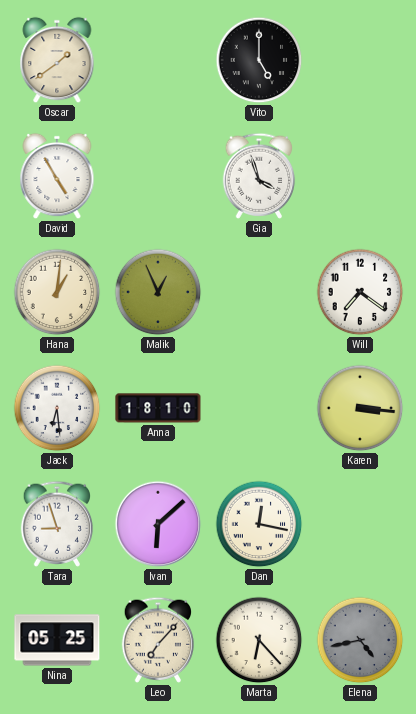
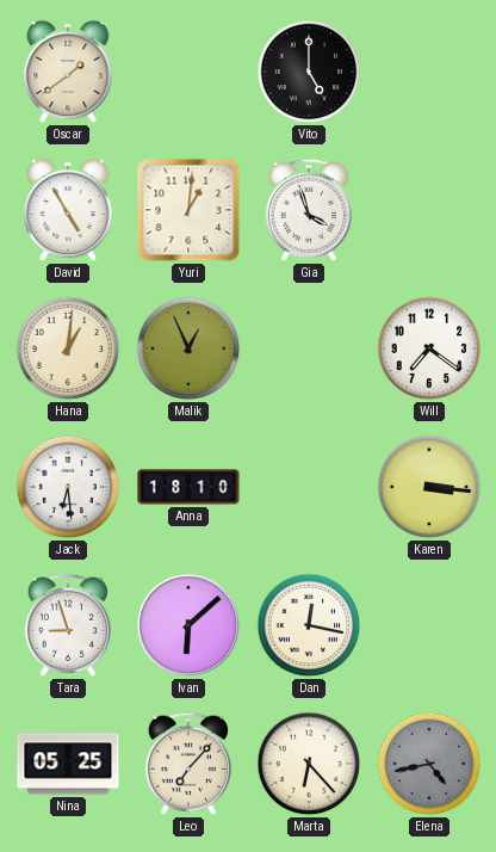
Yuri: none -> 1:01
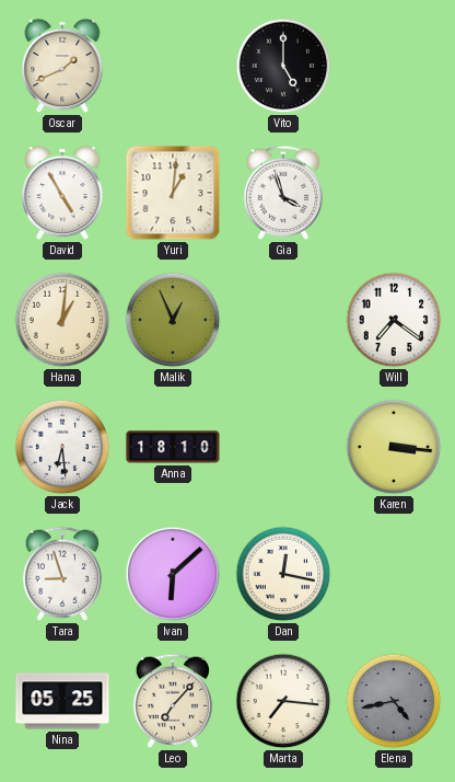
Oscar: 1:39 -> 1:41
Marta: 6:23 -> 7:16
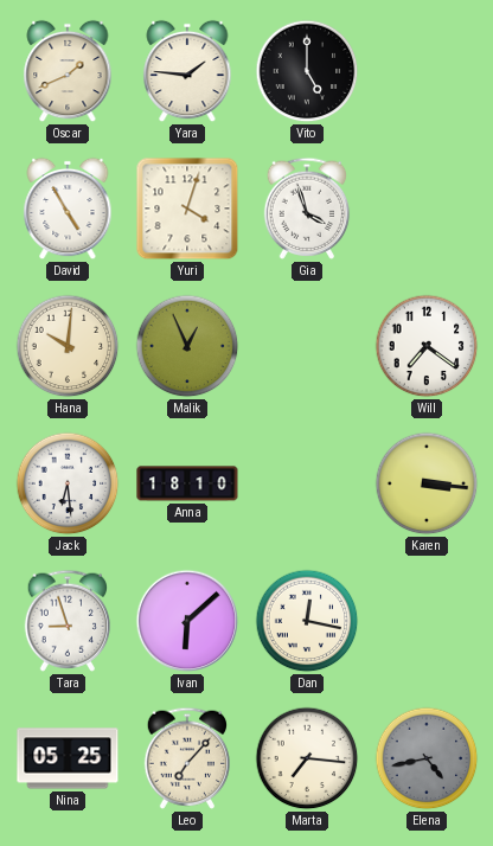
Yara: none -> 1:46
Yuri: 1:01 -> 4:03
Hana: 1:01 -> 10:01
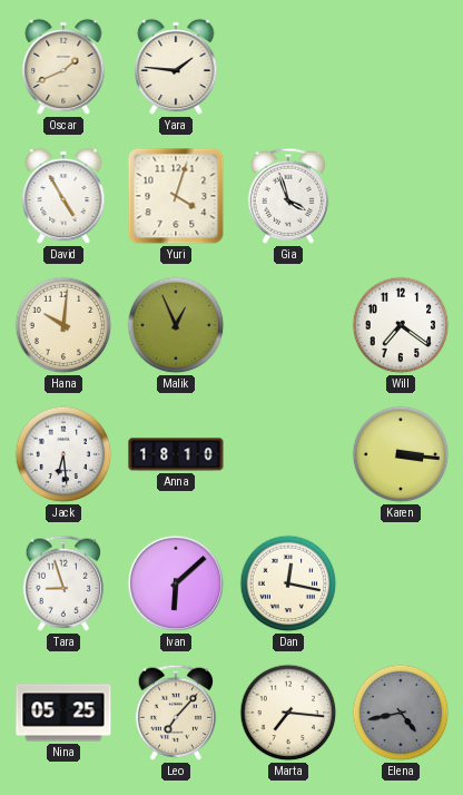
Vito: 5:00 -> none
